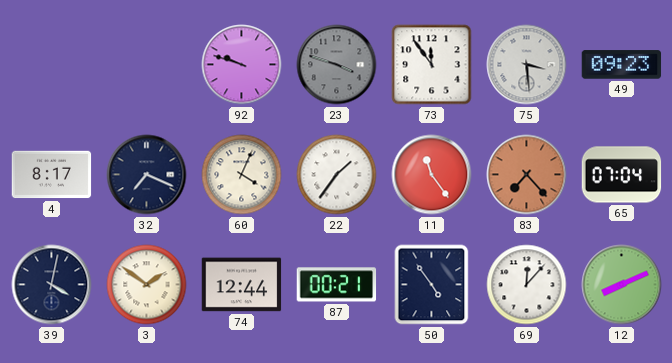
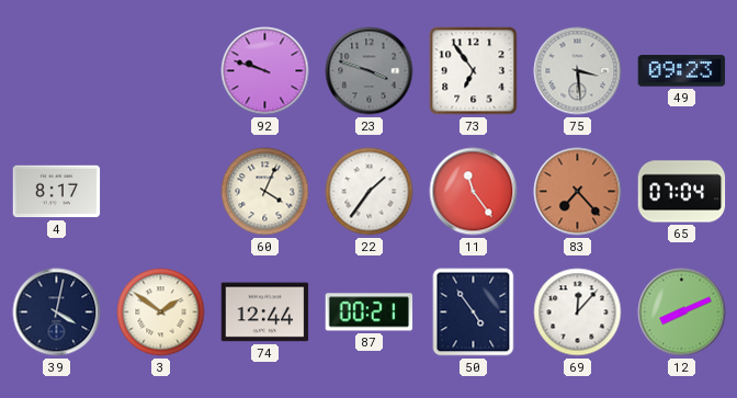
73: 11:54 -> 6:54
32: 7:19 -> none
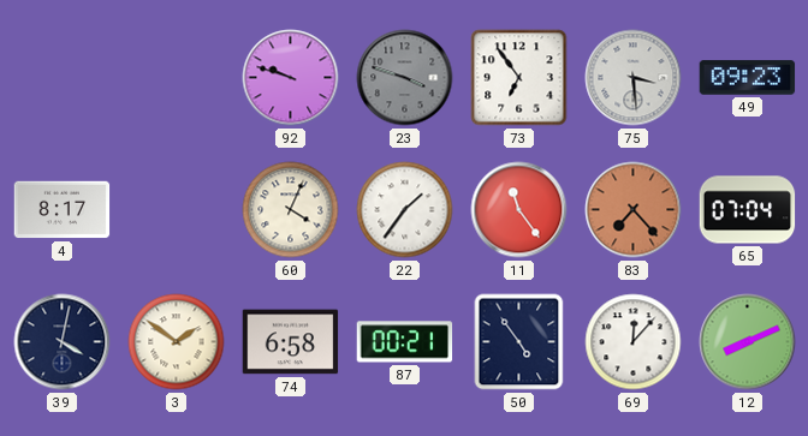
74: 12:44 -> 6:58
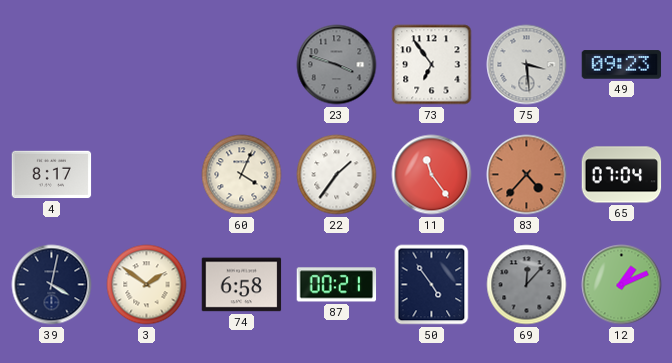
92: 9:48 -> none
83: 7:23 -> 4:37
69 dial: white -> grey
12: 8:11 -> 1:11
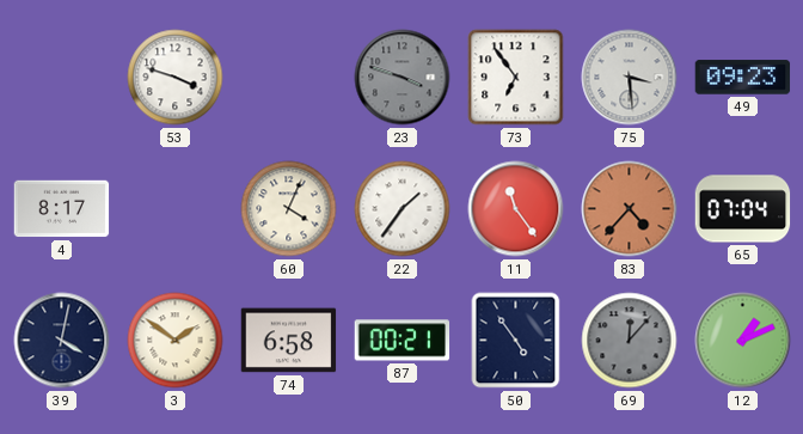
53: none -> 3:48
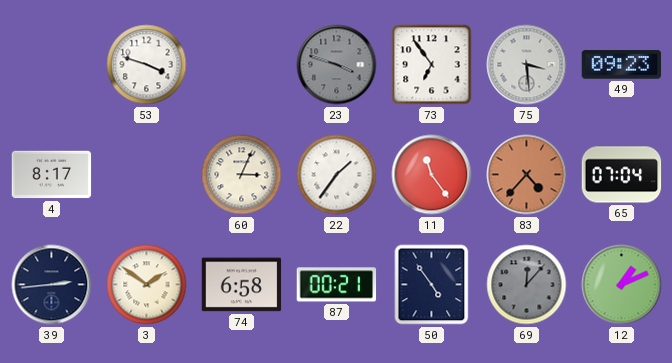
60: 4:04 -> 3:04
39: 4:02 -> 2:44
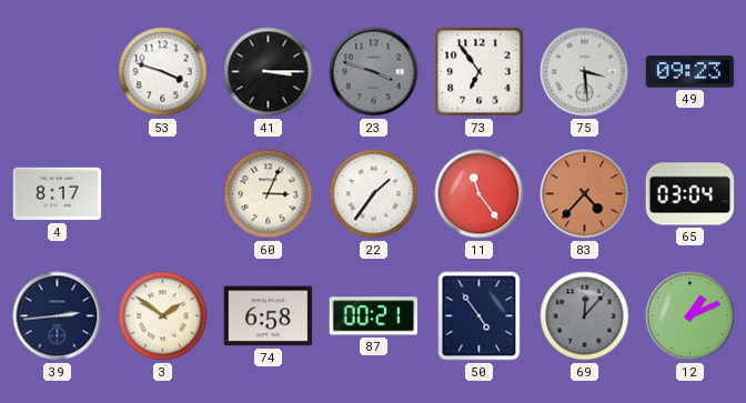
41: none -> 3:15
65: 07:04 -> 03:04
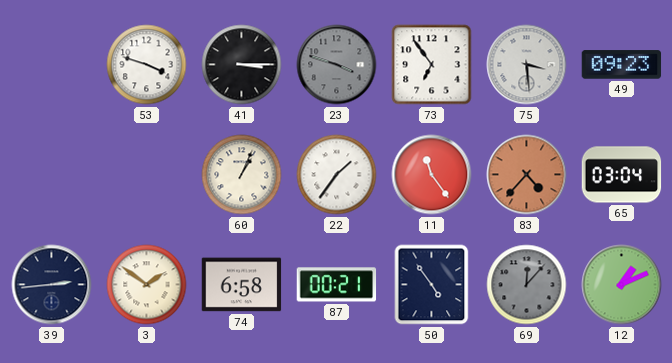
4: 8:17 -> none
60: 3:04 -> 1:04
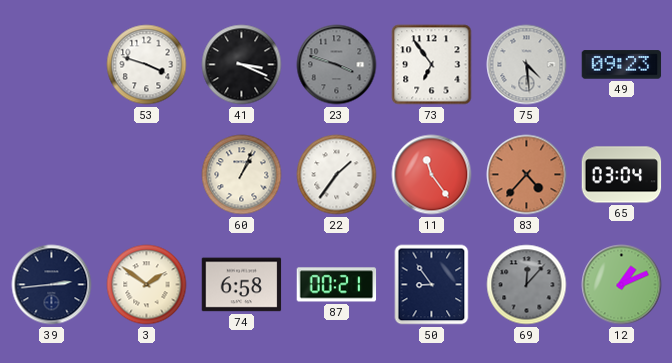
41: 3:15 -> 3:19
75: 3:29 -> 4:29
50: 4:54 -> 8:54
